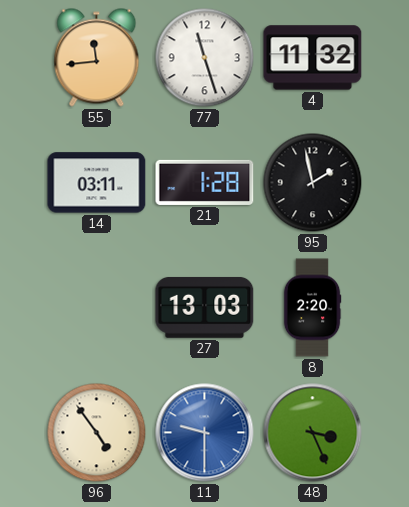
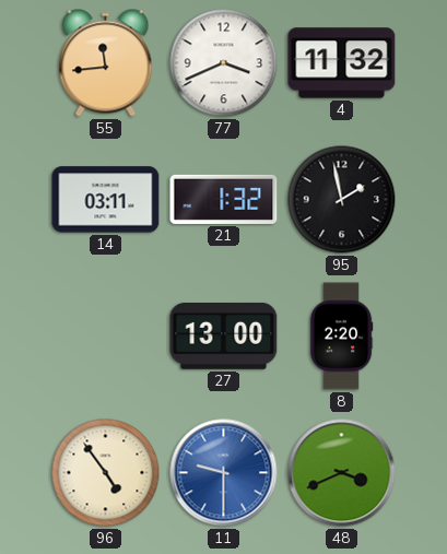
77: 11:27 -> 3:41
21: 1:28 -> 1:32
27: 13:03 -> 13:00
48: 3:26 -> 3:41
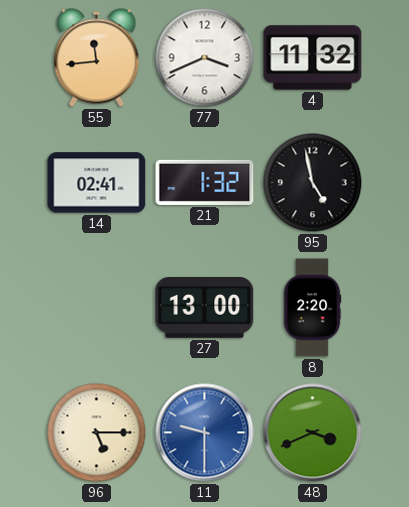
14: 03:11 -> 02:41
95: 1:58 -> 4:58
96: 4:54 -> 5:15
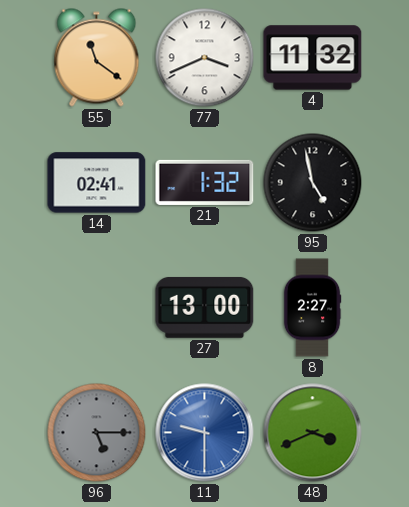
55: 11:44 -> 11:21
8: 2:20 -> 2:27
96 dial: cream -> grey
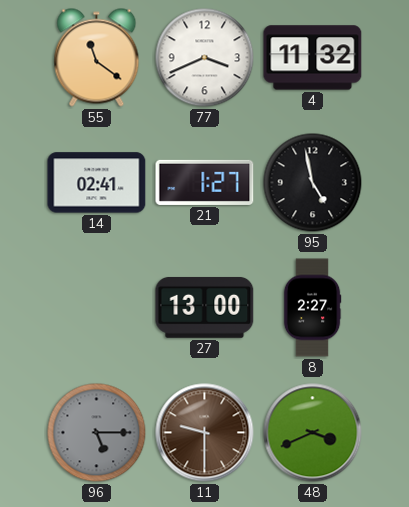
21: 1:32 -> 1:27
11 dial: blue -> brown
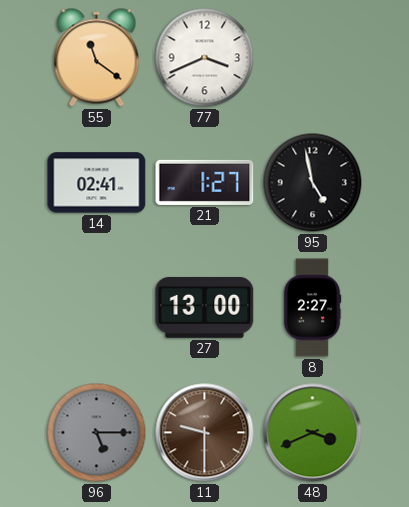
4: 11:32 -> none
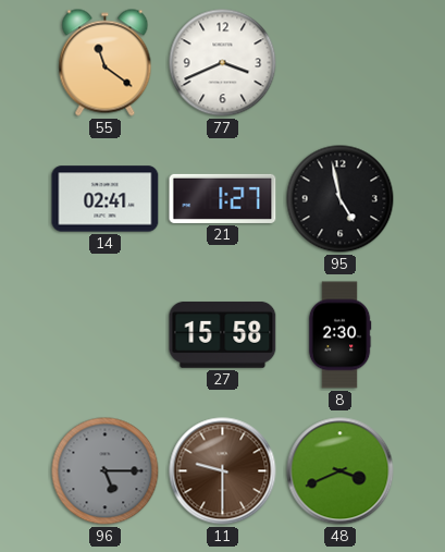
27: 13:00 -> 15:58
8: 2:27 -> 2:30
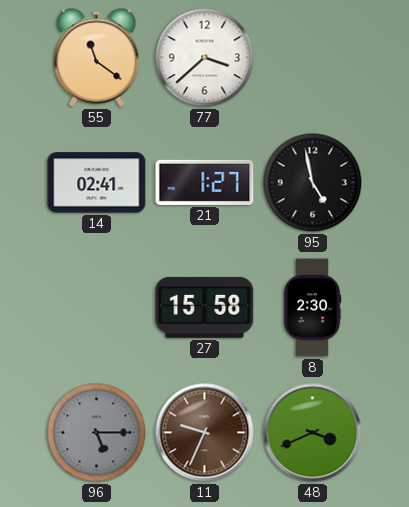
77: 3:41 -> 3:38
11: 9:30 -> 9:34
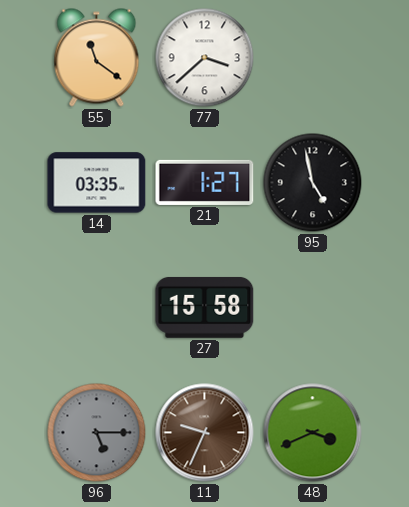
14: 02:41 -> 03:35
8: 2:30 -> none
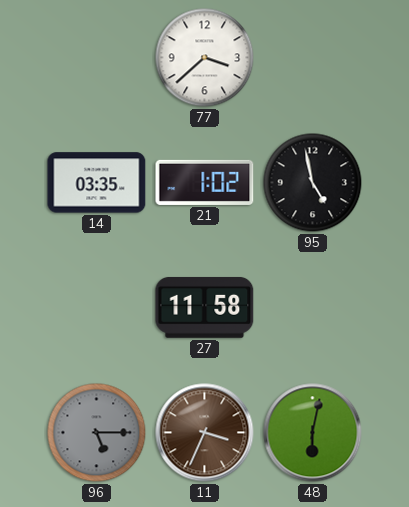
55: 11:21 -> none
21: 1:27 -> 1:02
27: 15:58 -> 11:58
11: 9:34 -> 3:34
48: 3:41 -> 6:02
